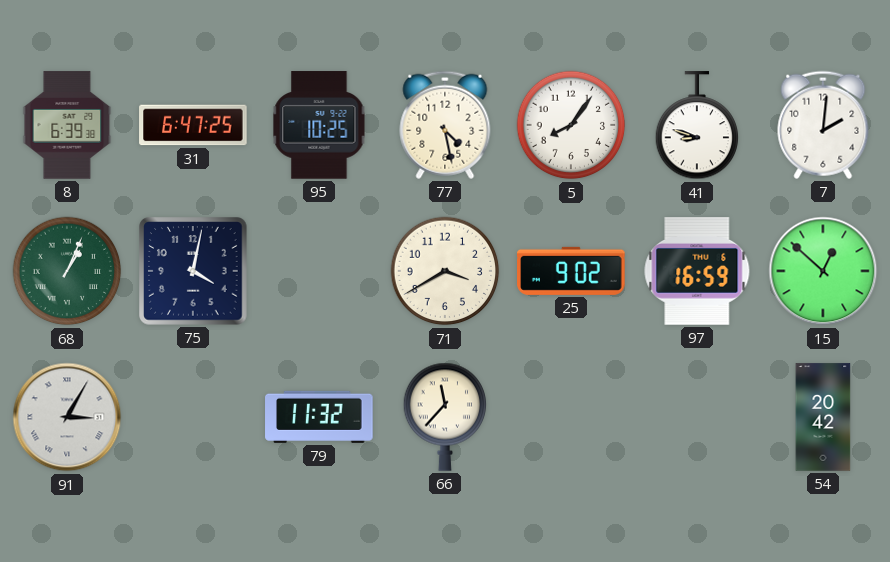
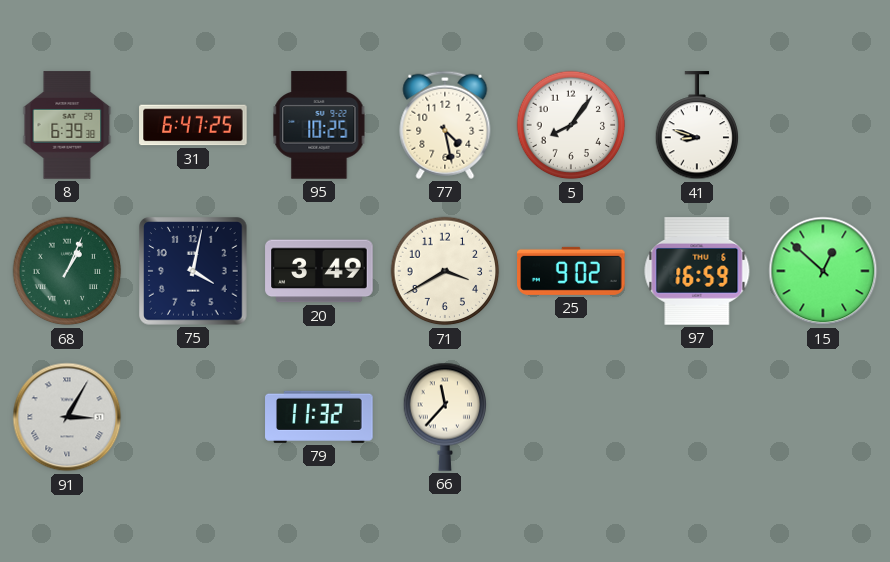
7: 2:01 -> none
20: none -> 3:49
54: 20:42 -> none
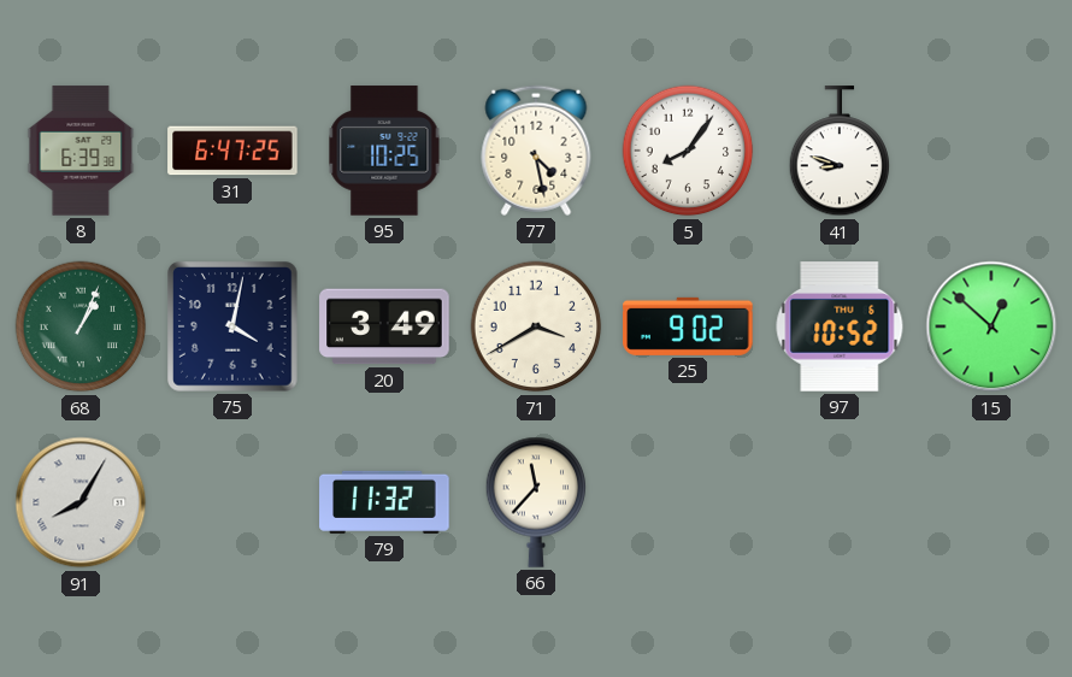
97: 16:59 -> 10:52
91: 3:05 -> 8:05
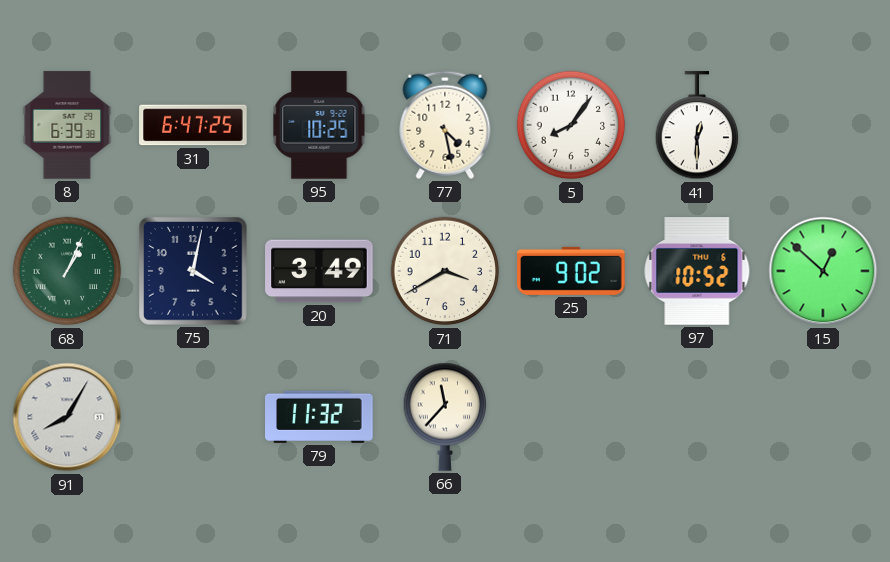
41: 8:48 -> 12:30
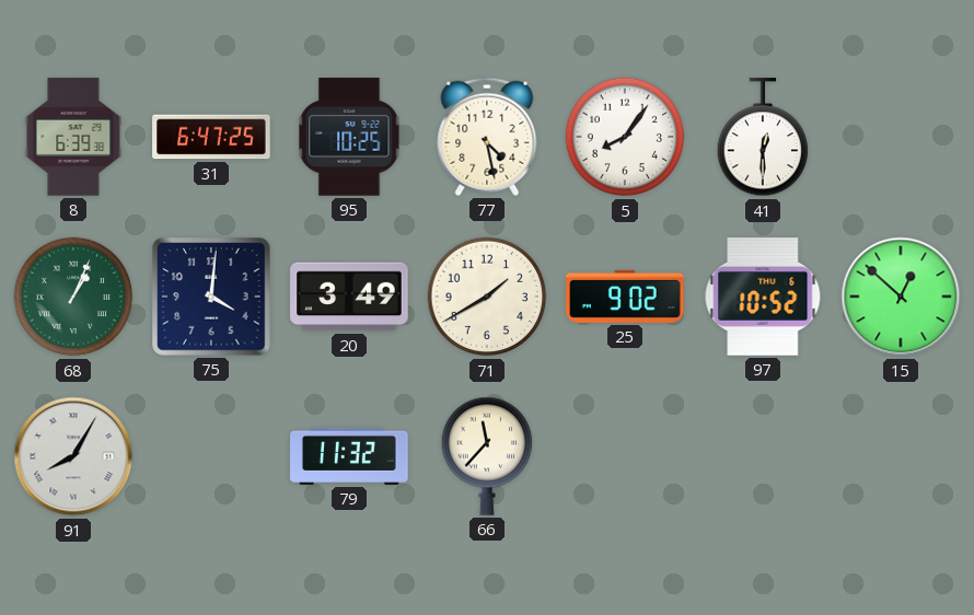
75: 4:02 -> 4:01
71: 3:40 -> 1:40
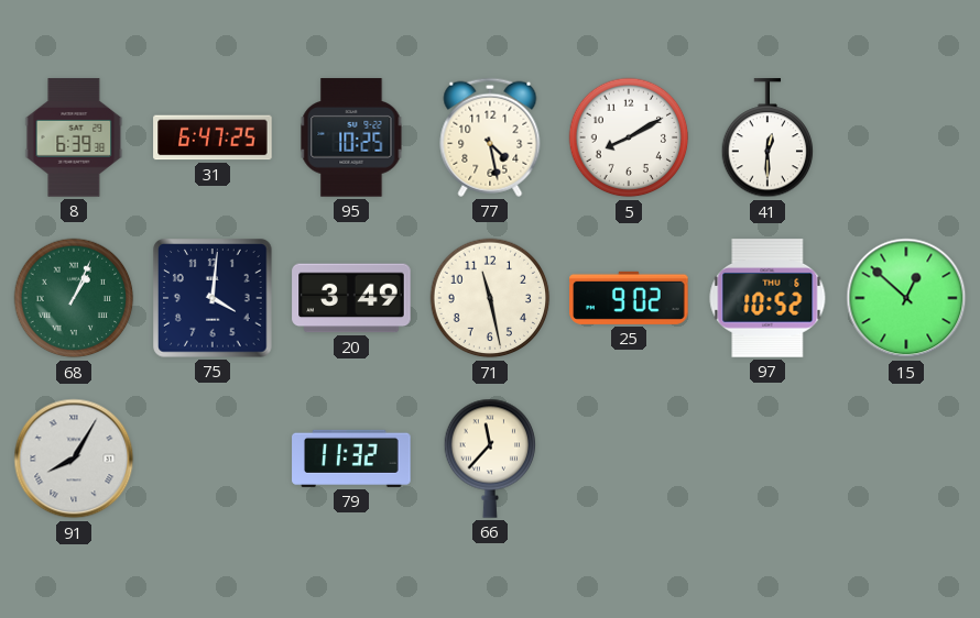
5: 8:06 -> 8:10
71: 1:40 -> 11:28
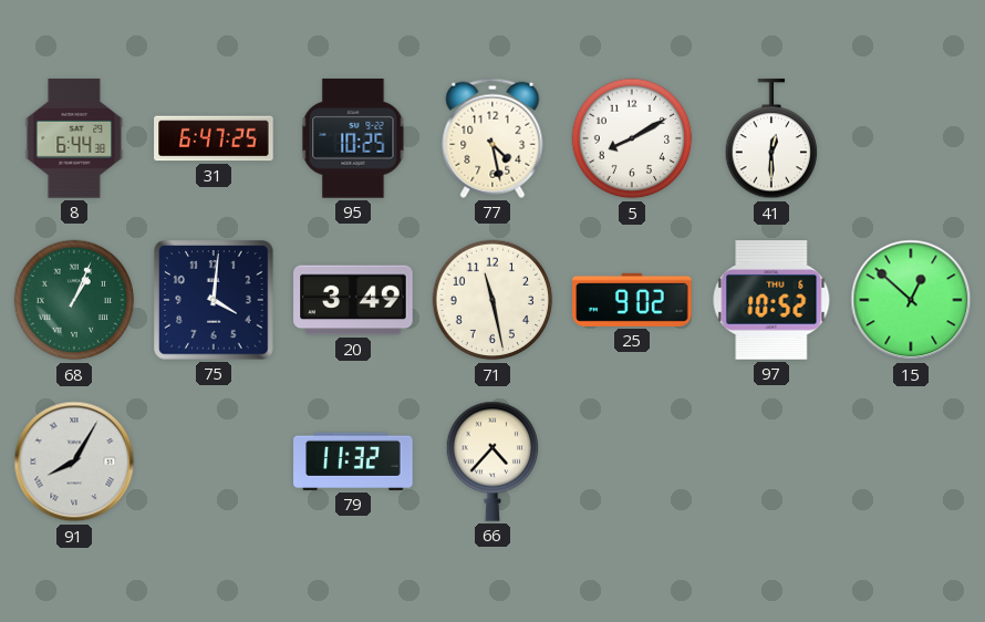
8: 6:39 -> 6:44
66: 11:37 -> 4:37
